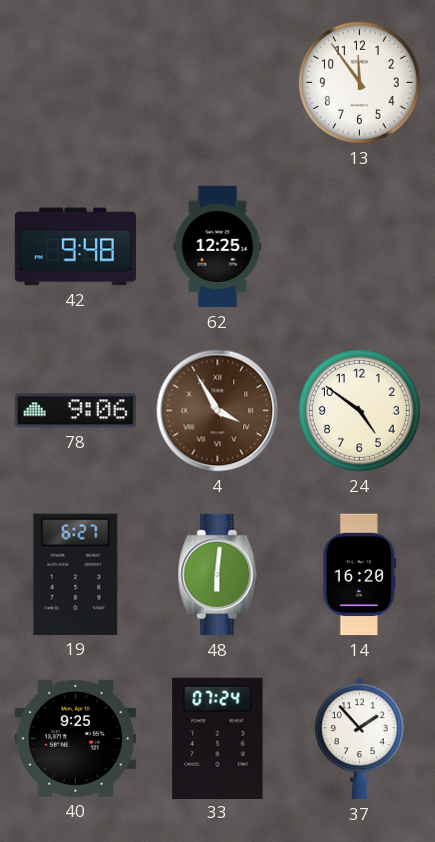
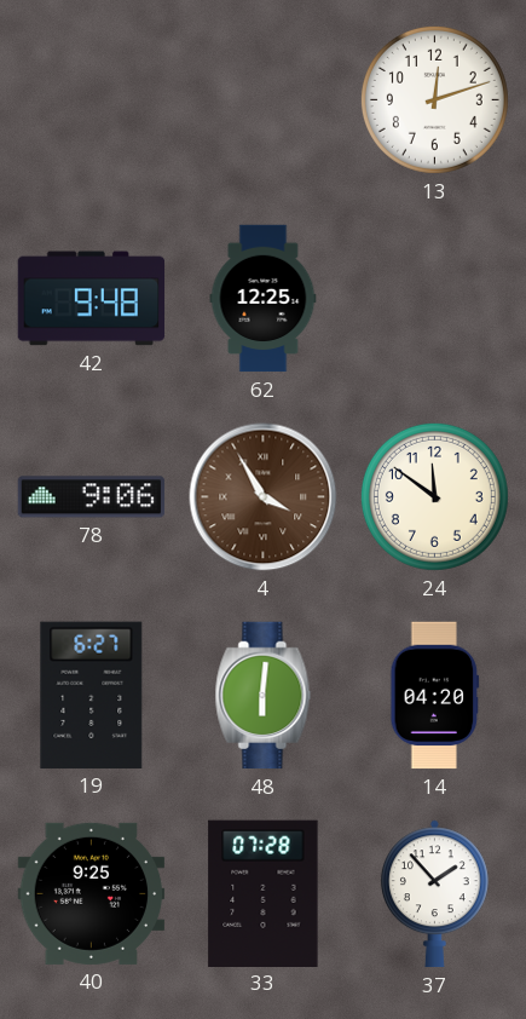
13: 11:54 -> 12:12
24: 4:51 -> 11:51
14: 16:20 -> 04:20
33: 07:24 -> 07:28
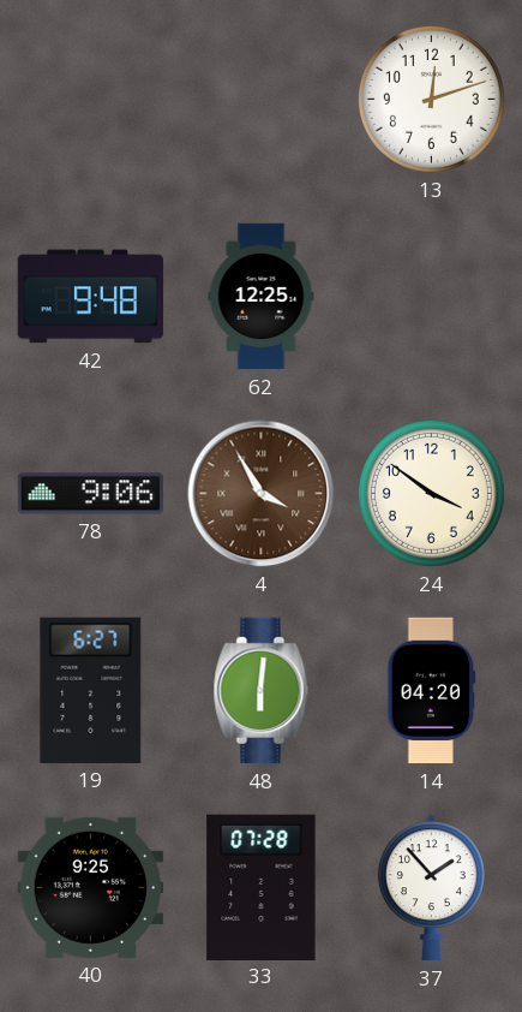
24: 11:51 -> 3:51
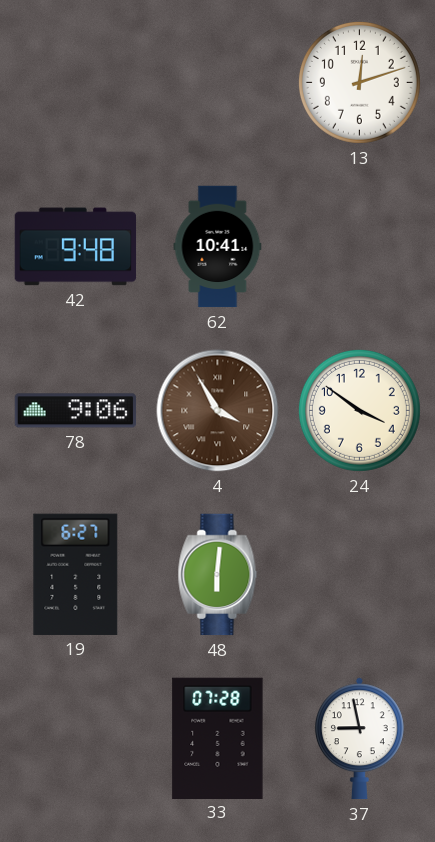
62: 12:25 -> 10:41
14: 04:20 -> none
40: 9:25 -> none
37: 1:53 -> 8:58
